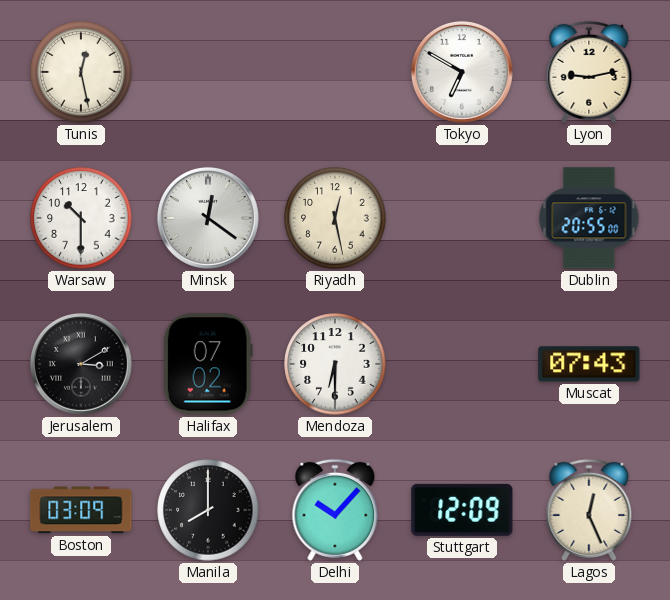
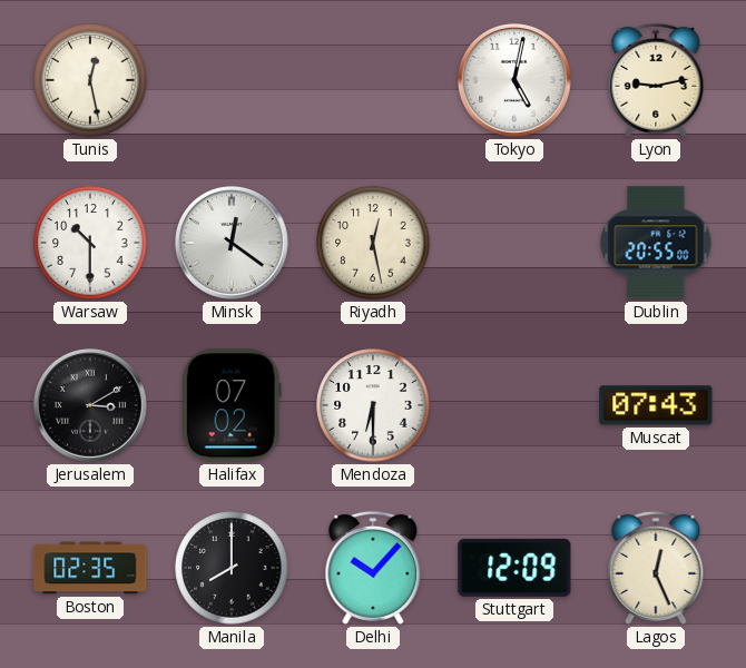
Tokyo: 6:50 -> 5:02
Boston: 03:09 -> 02:35
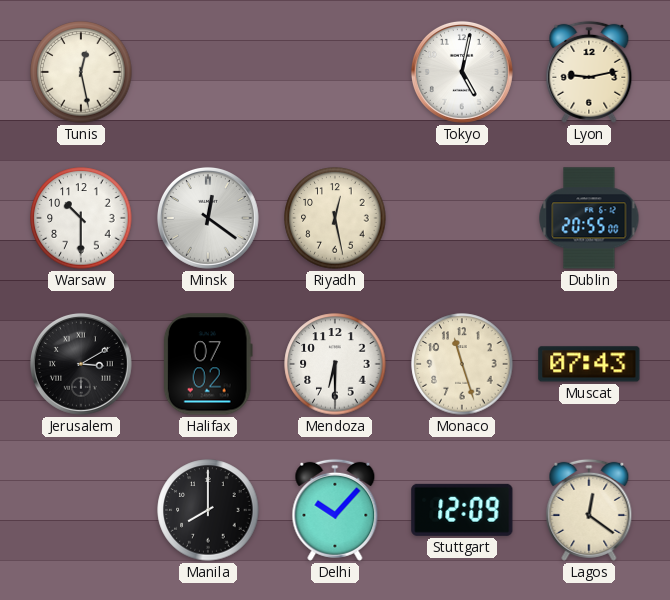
Monaco: none -> 11:27
Boston: 02:35 -> none
Lagos: 12:26 -> 12:21
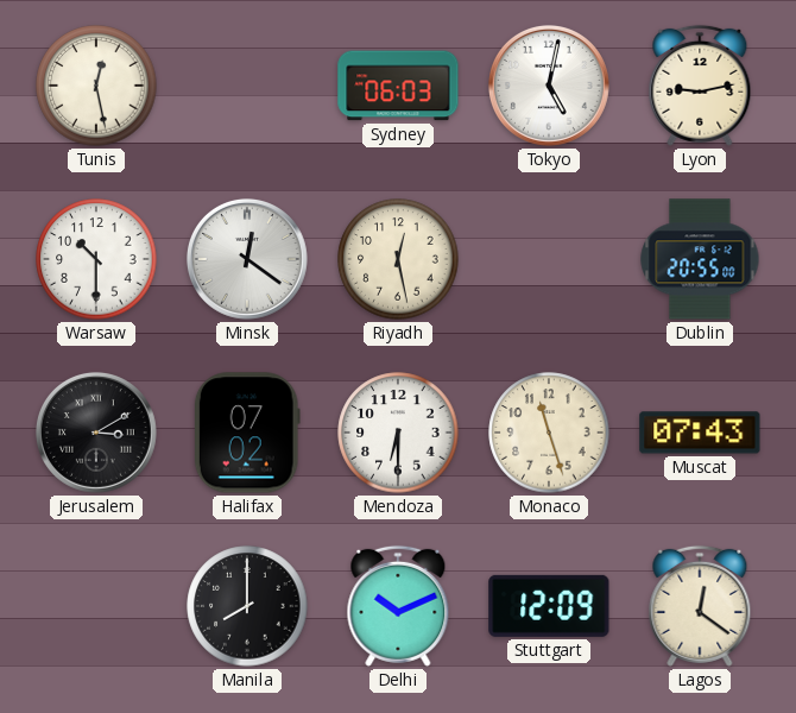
Sydney: none -> 06:03
Delhi: 10:07 -> 10:11
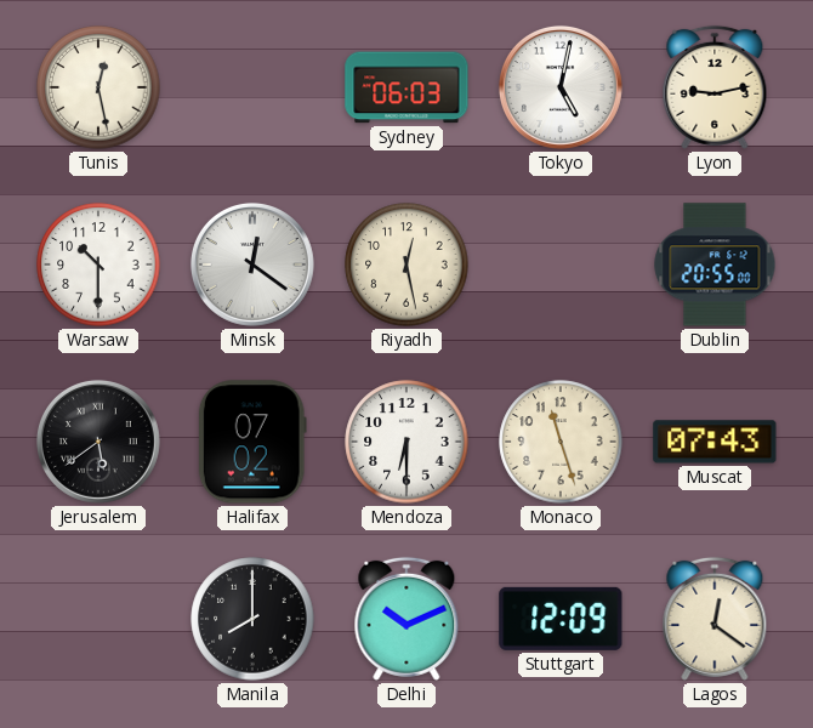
Jerusalem: 3:10 -> 5:39
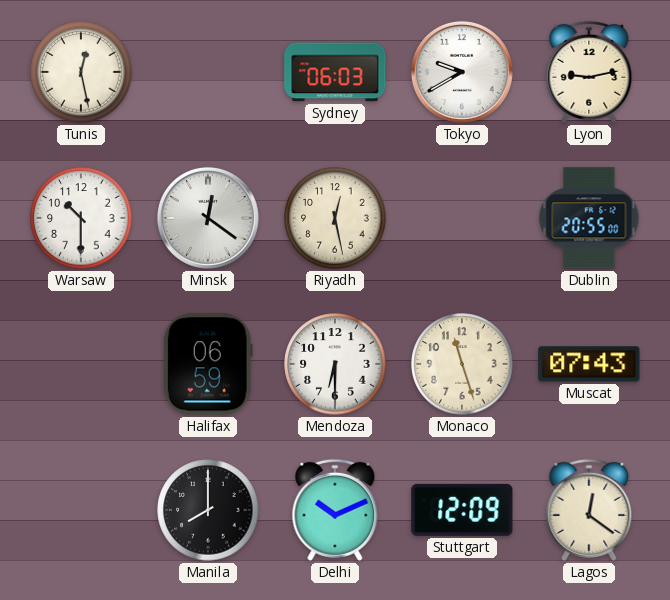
Tokyo: 5:02 -> 9:40
Jerusalem: 5:39 -> none
Halifax: 07:02 -> 06:59
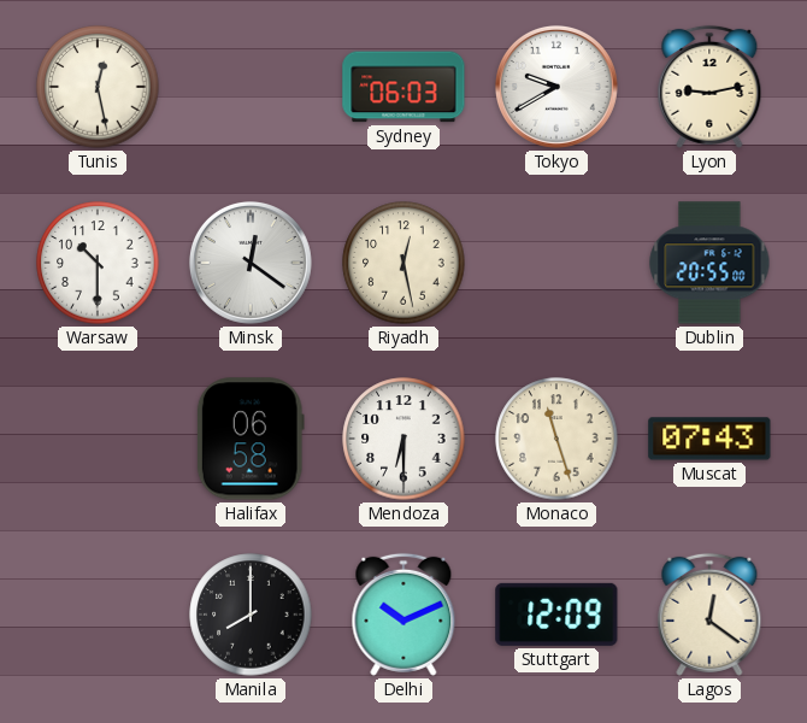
Halifax: 06:59 -> 06:58
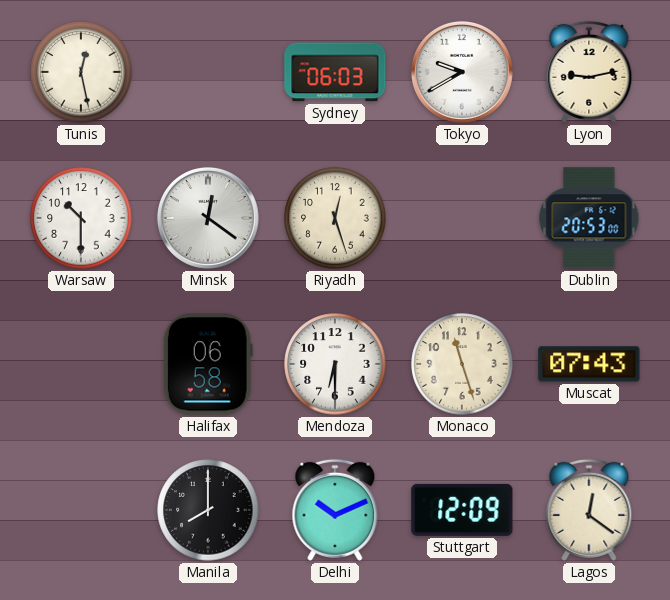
Riyadh: 12:28 -> 12:27
Dublin: 20:55 -> 20:53
